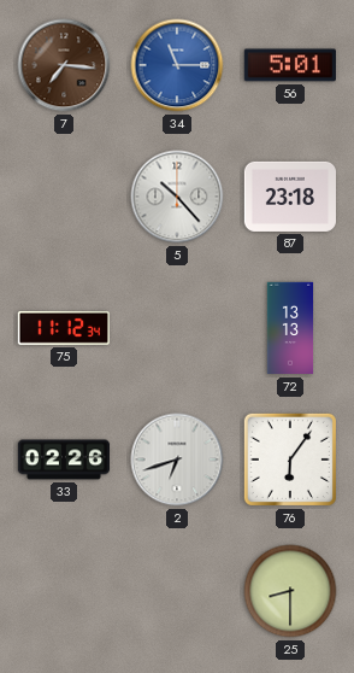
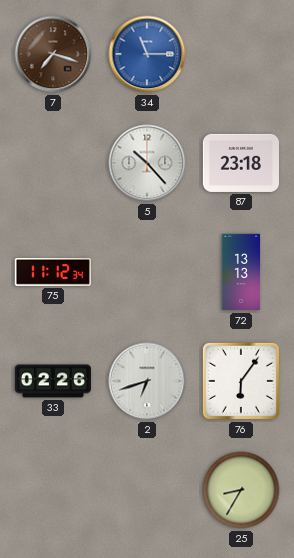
7: 7:16 -> 7:18
56: 5:01 -> none
25: 8:30 -> 8:35
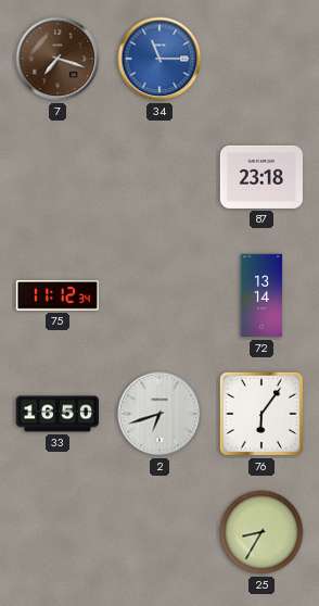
5: 10:23 -> none
72: 13:13 -> 13:14
33: 02:26 -> 16:50
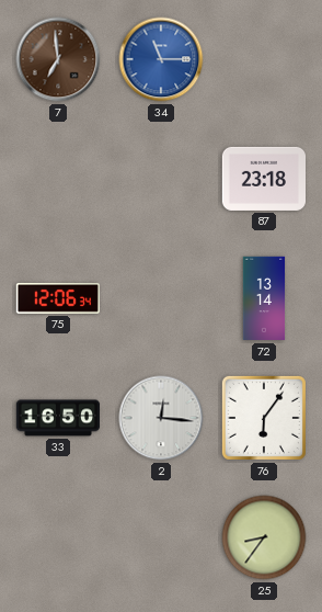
7: 7:18 -> 6:59
75: 11:12 -> 12:06
2: 6:42 -> 12:16
25: 8:35 -> 8:36
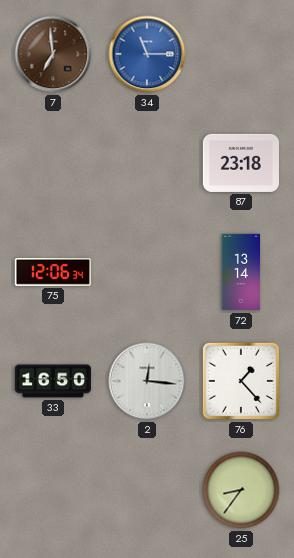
76: 6:06 -> 1:23
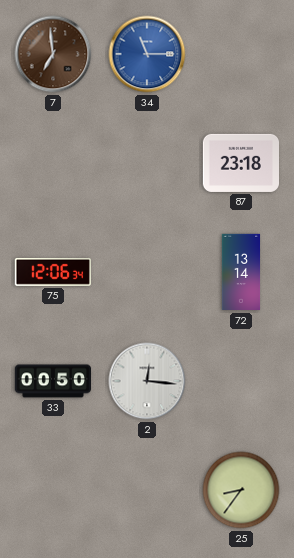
33: 16:50 -> 00:50
76: 1:23 -> none
